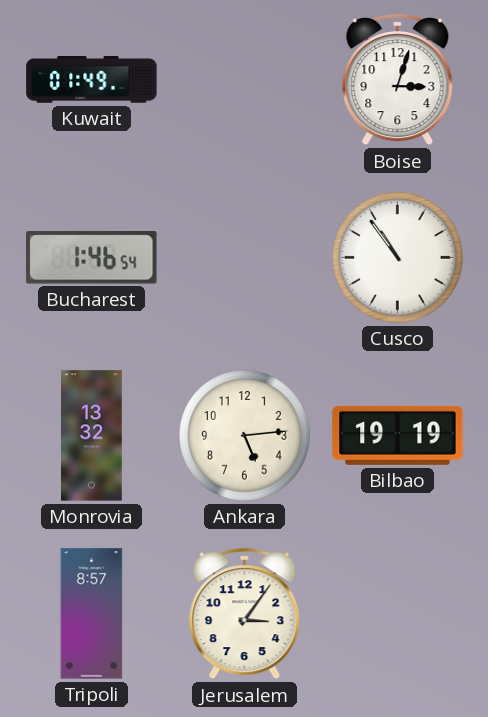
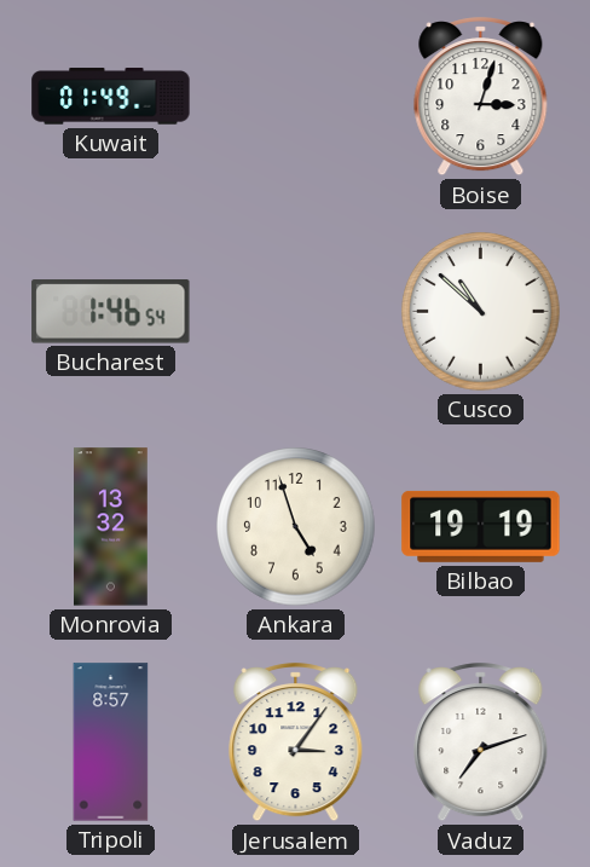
Cusco: 10:54 -> 10:52
Ankara: 5:14 -> 4:57
Vaduz: none -> 7:12
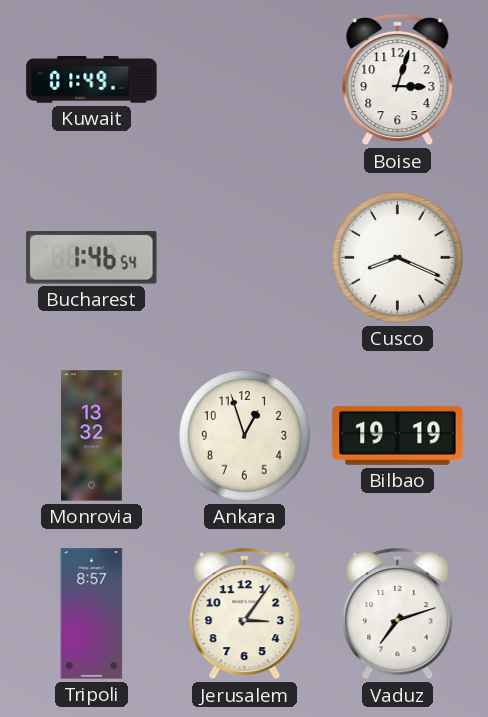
Cusco: 10:52 -> 8:19
Ankara: 4:57 -> 12:57
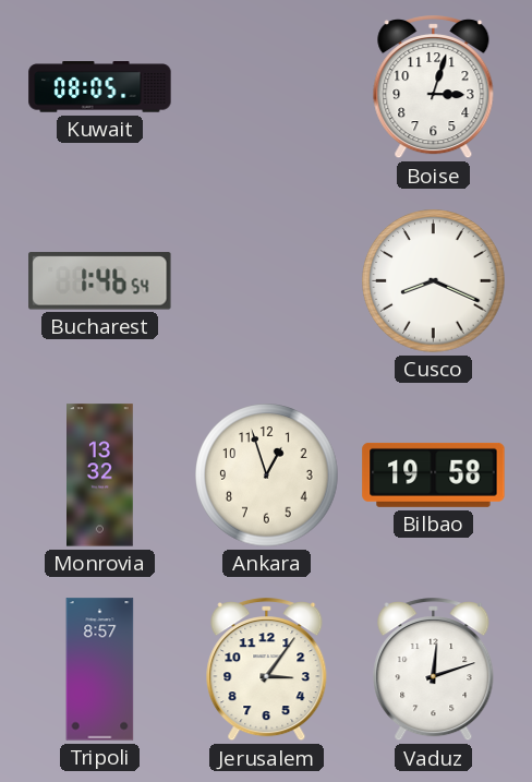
Kuwait: 01:49 -> 08:05
Bilbao: 19:19 -> 19:58
Vaduz: 7:12 -> 12:12
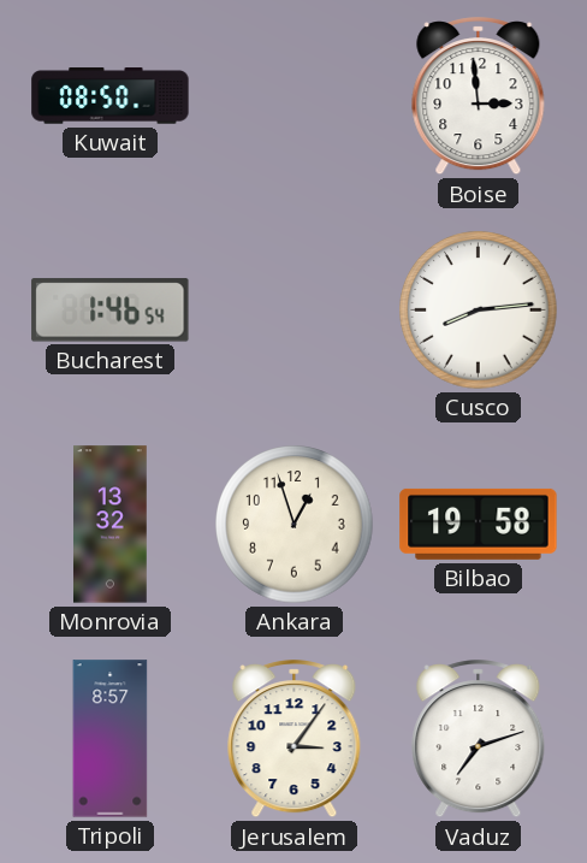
Kuwait: 08:05 -> 08:50
Boise: 3:03 -> 2:59
Cusco: 8:19 -> 8:14
Vaduz: 12:12 -> 7:12
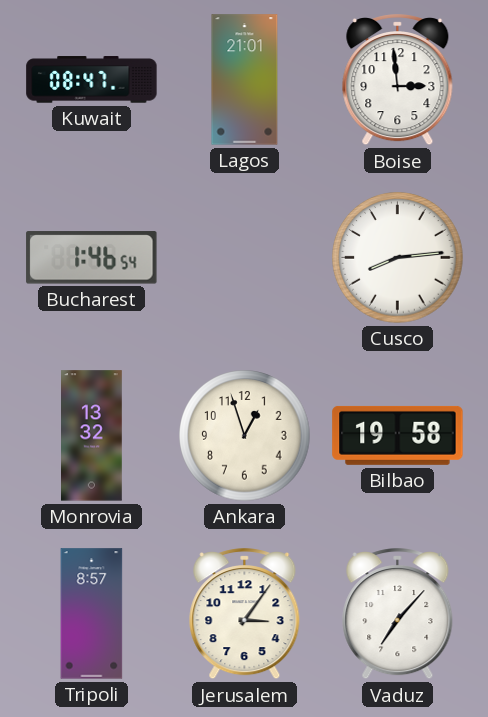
Kuwait: 08:50 -> 08:47
Lagos: none -> 21:01
Vaduz: 7:12 -> 7:07
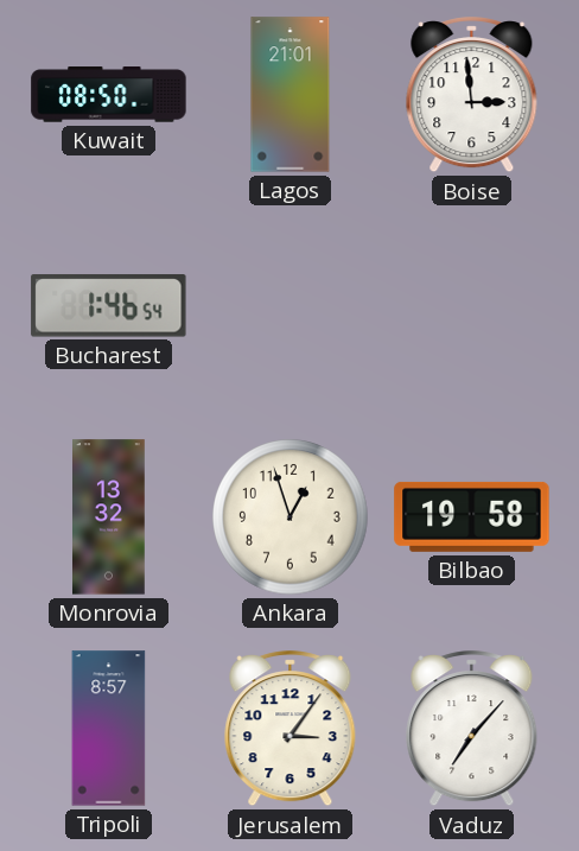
Kuwait: 08:47 -> 08:50
Cusco: 8:14 -> none
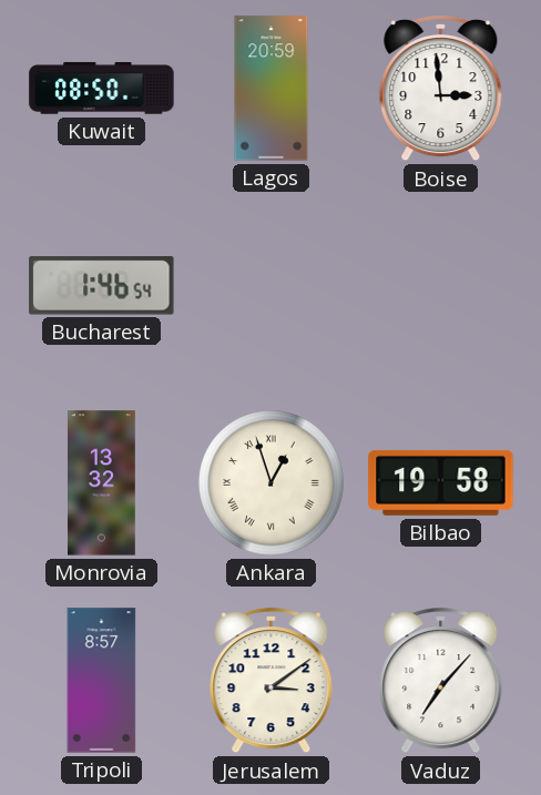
Lagos: 21:01 -> 20:59
Ankara numerals: Arabic -> Roman
Jerusalem: 3:06 -> 3:09
